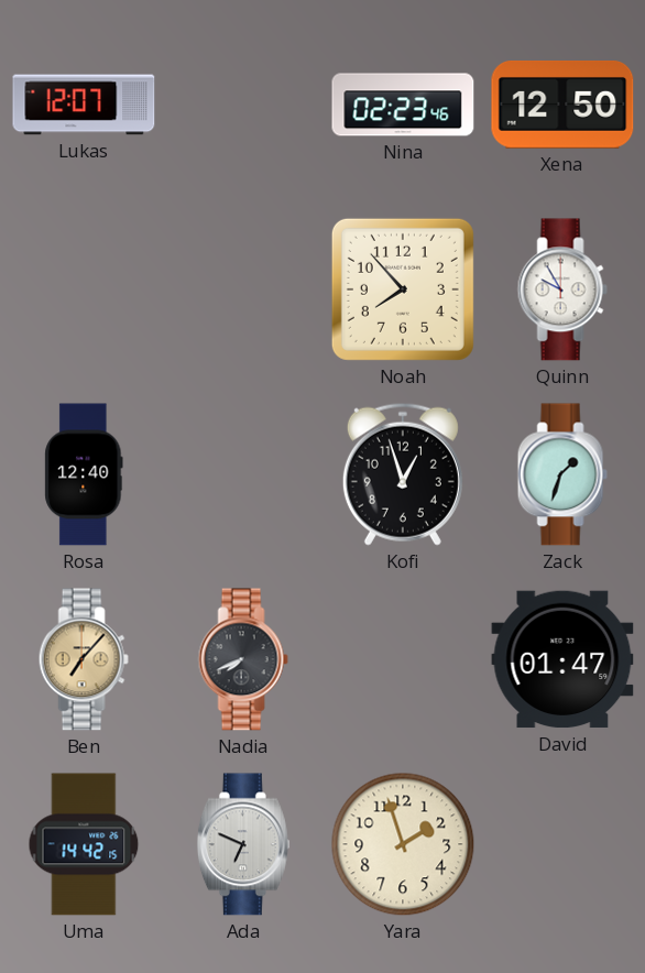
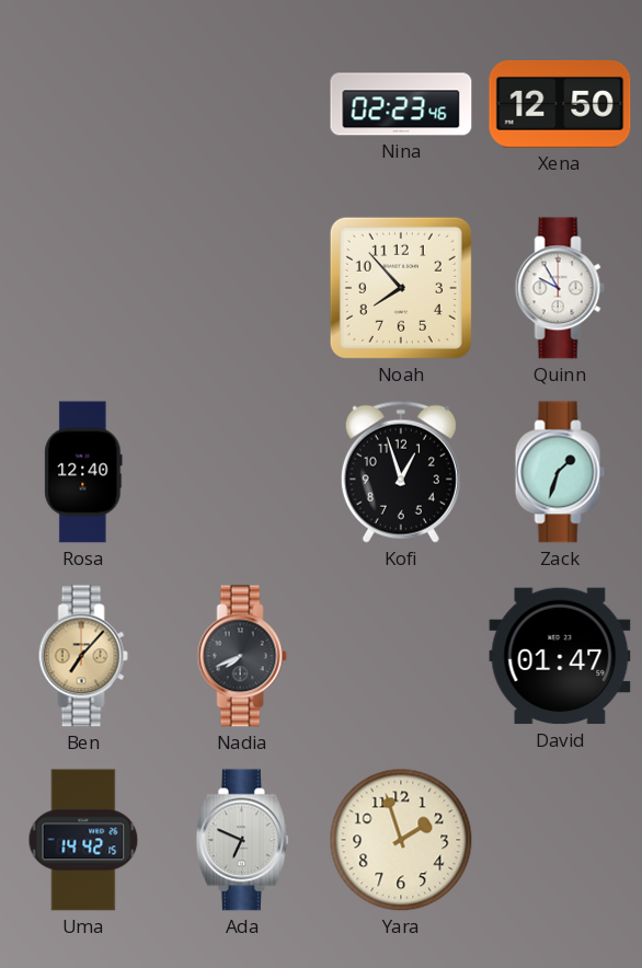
Lukas: 12:07 -> none
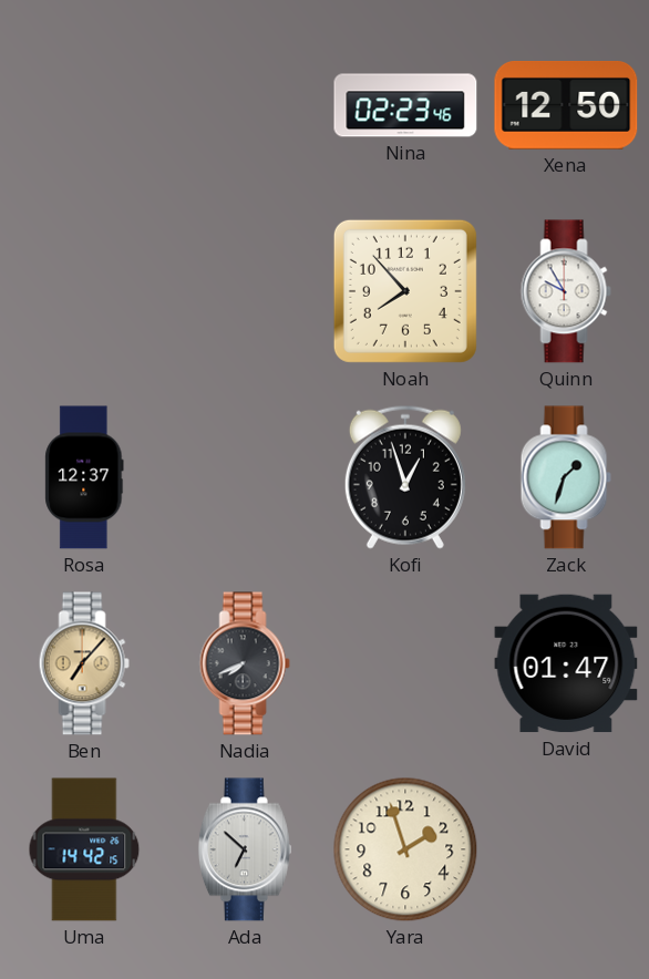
Rosa: 12:40 -> 12:37
Ada: 6:49 -> 6:52
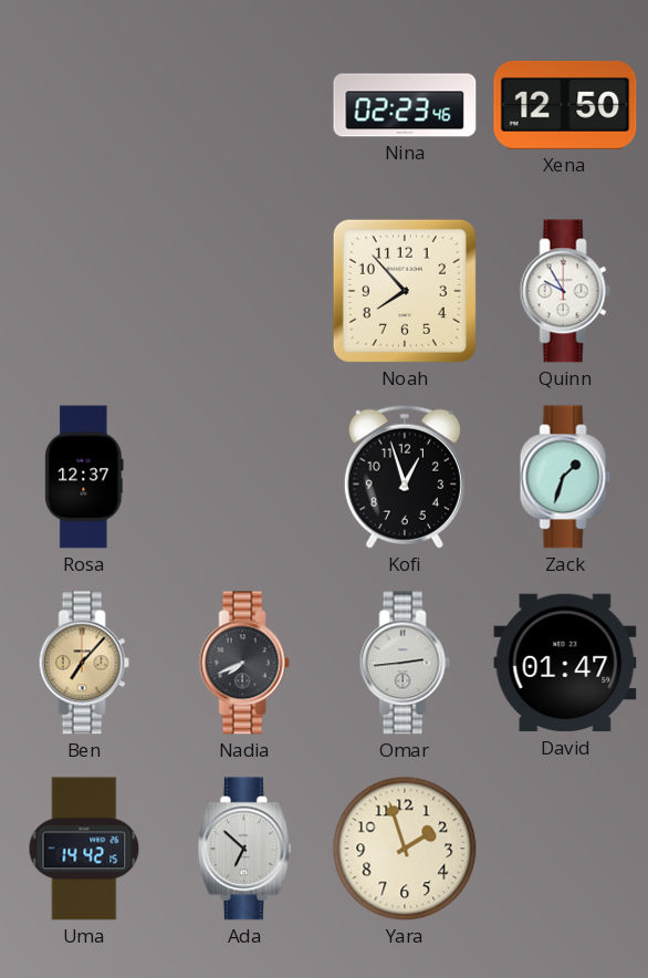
Omar: none -> 2:44
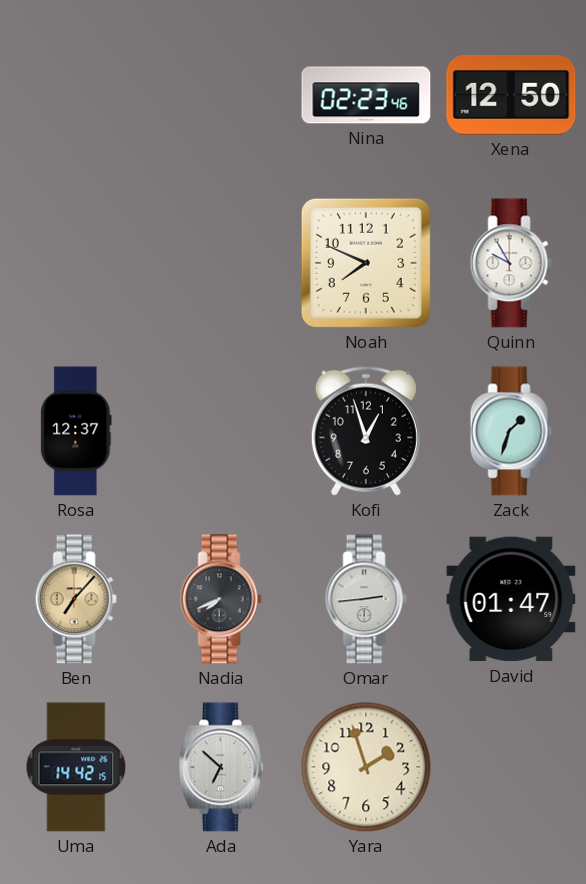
Noah: 7:53 -> 7:49
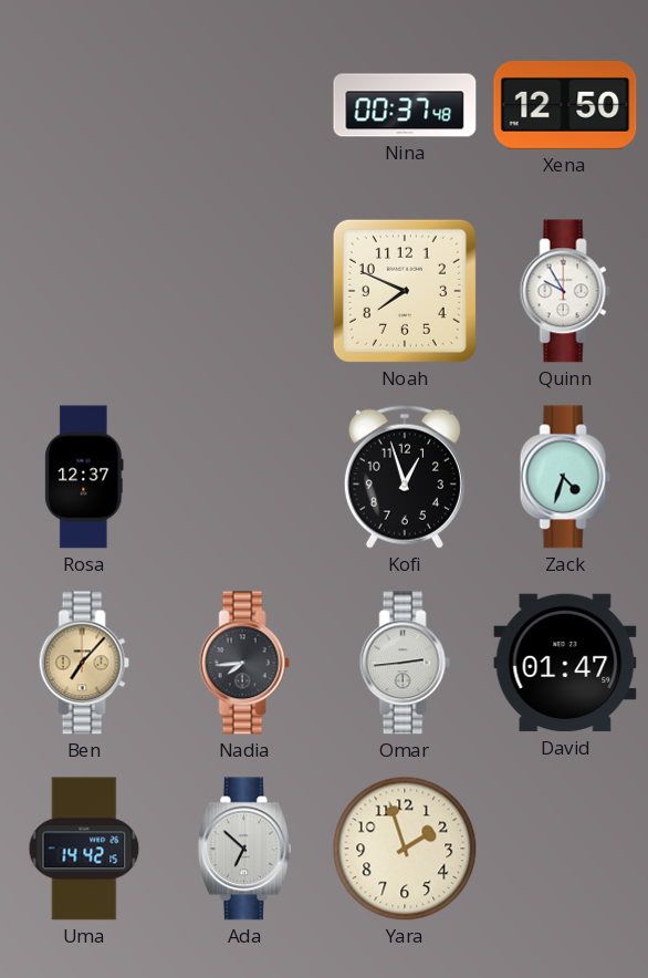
Nina: 02:23 -> 00:37
Zack: 1:33 -> 4:33
Nadia: 7:41 -> 7:44
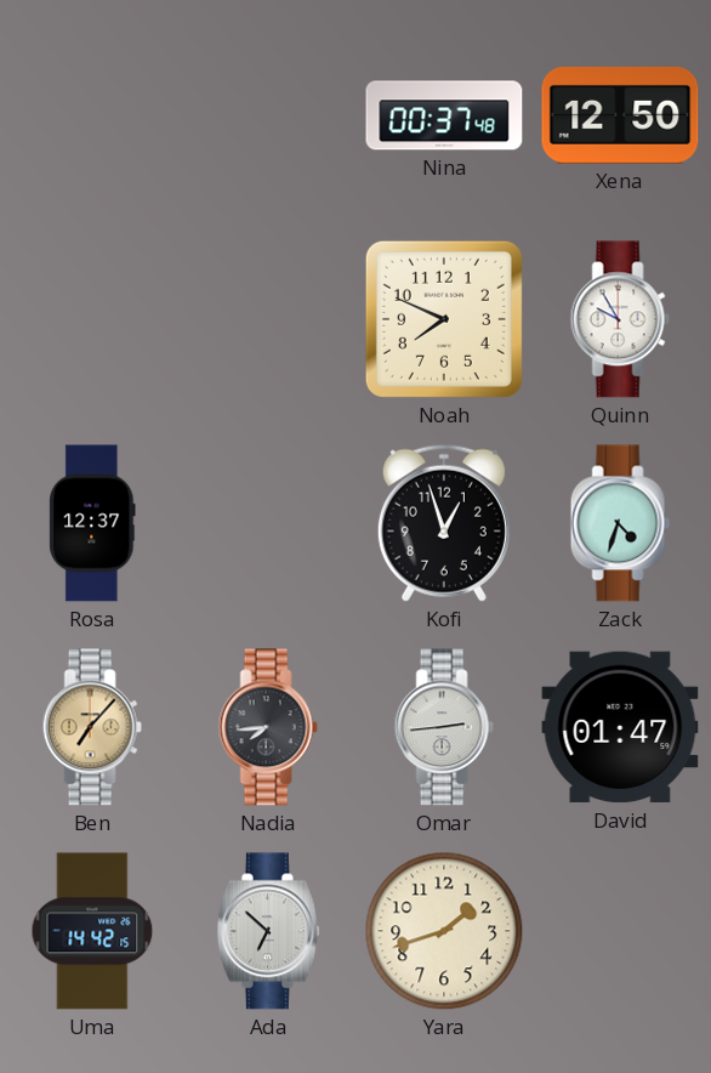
Yara: 1:57 -> 1:42
